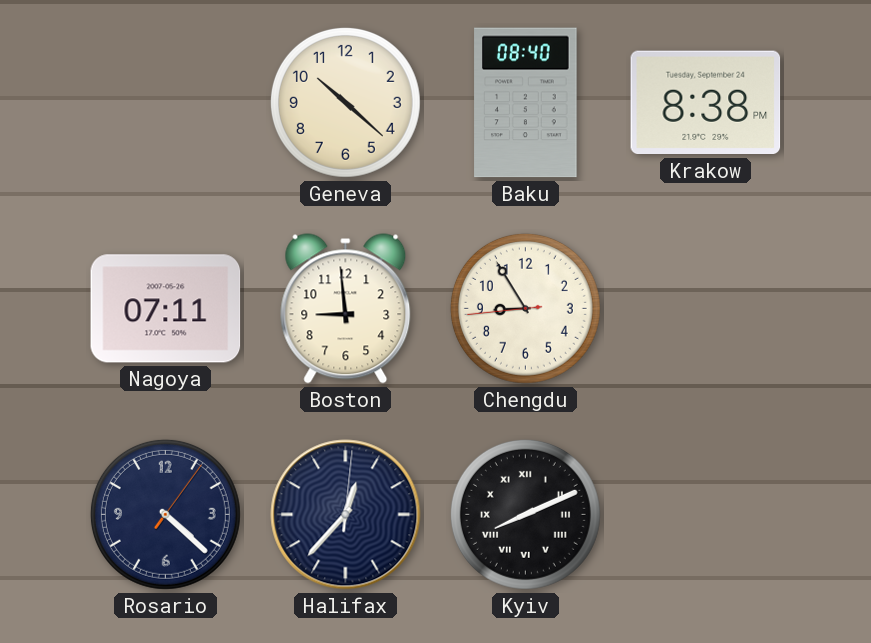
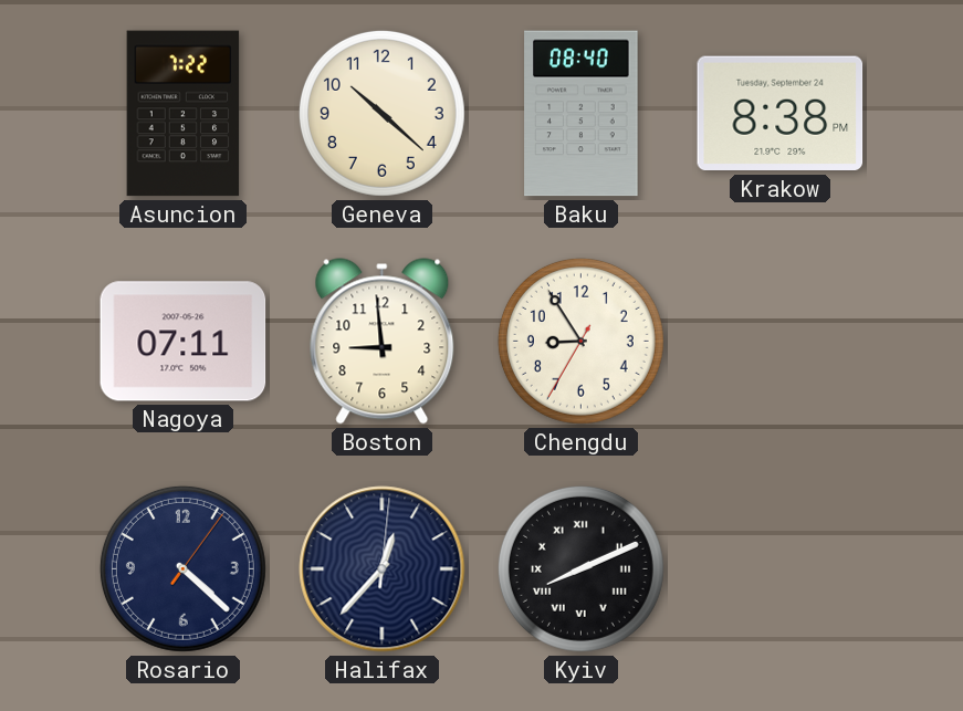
Asuncion: none -> 7:22
Chengdu: 8:54:44 -> 8:54:35
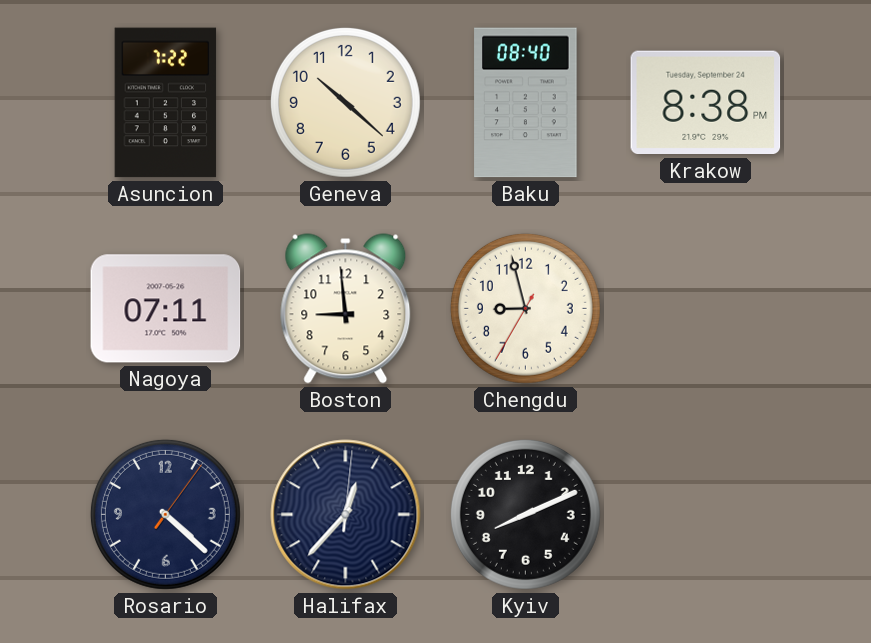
Chengdu: 8:54 -> 8:57
Kyiv numerals: Roman -> Arabic
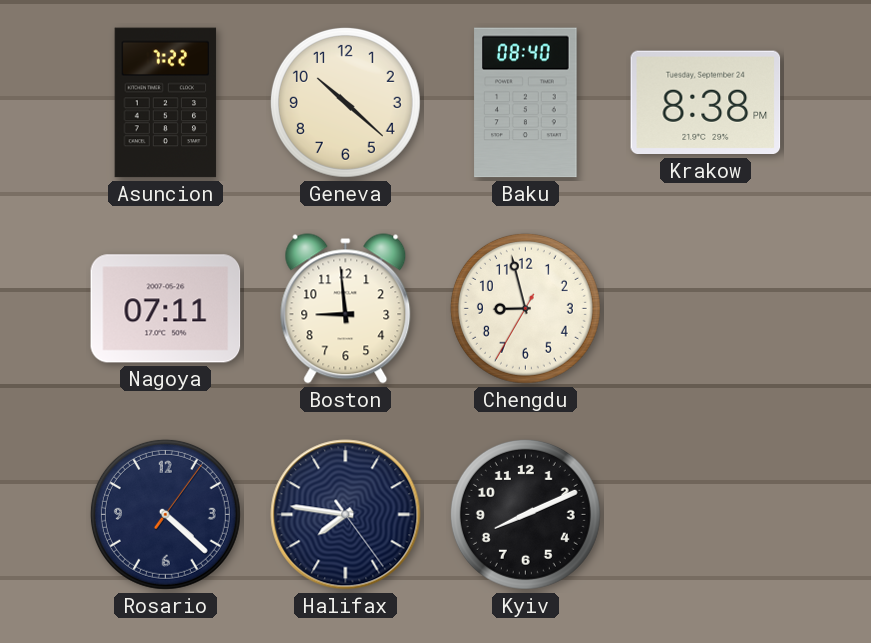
Halifax: 12:37 -> 7:46
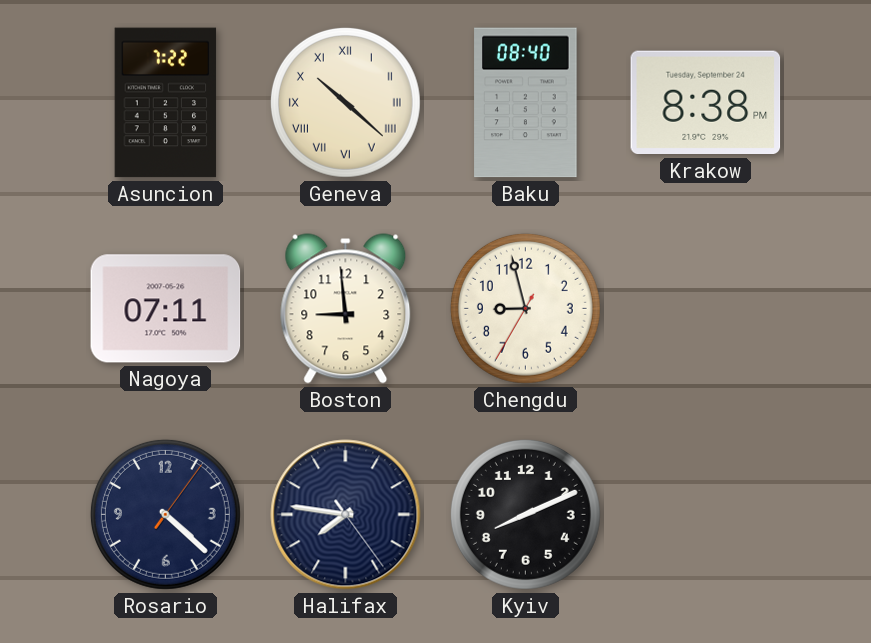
Geneva numerals: Arabic -> Roman
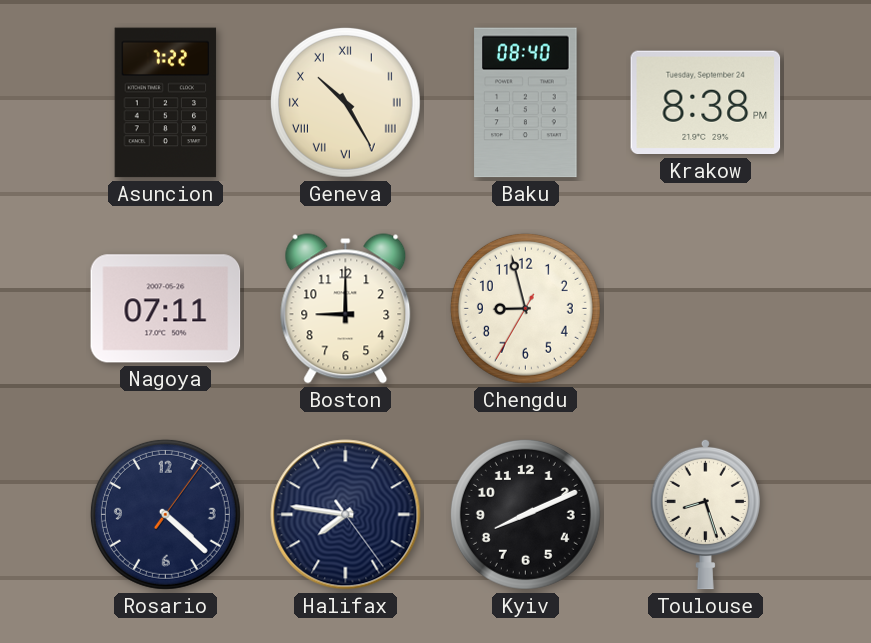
Geneva: 10:22 -> 10:25
Boston: 8:59 -> 9:00
Toulouse: none -> 8:27
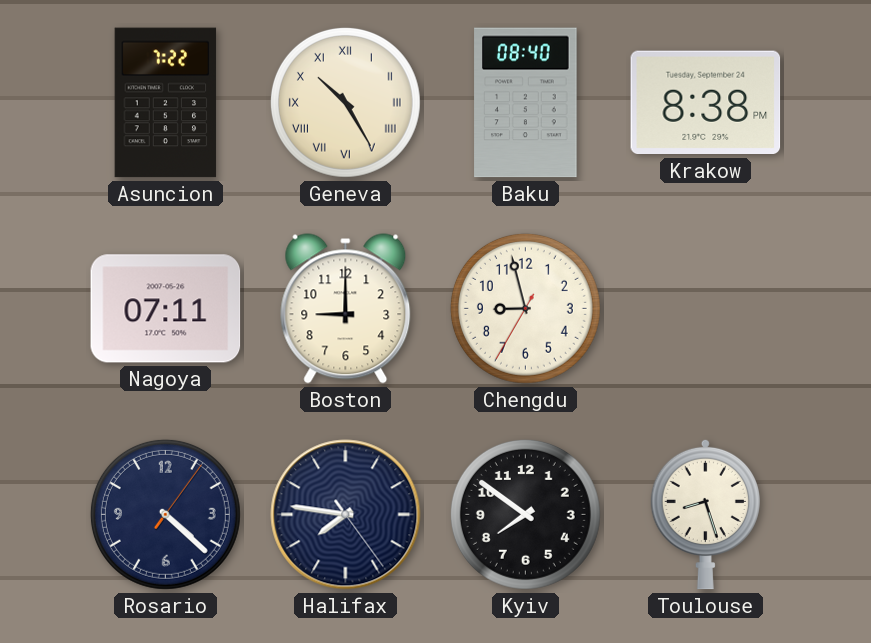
Kyiv: 8:11 -> 7:51
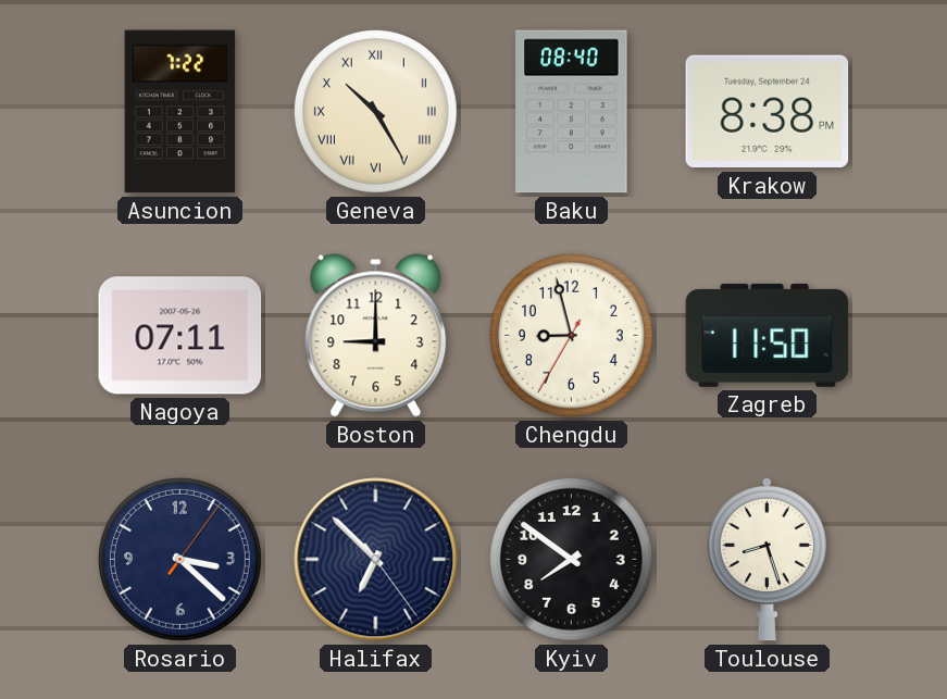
Zagreb: none -> 11:50
Rosario: 4:22 -> 3:22
Halifax: 7:46 -> 6:52
